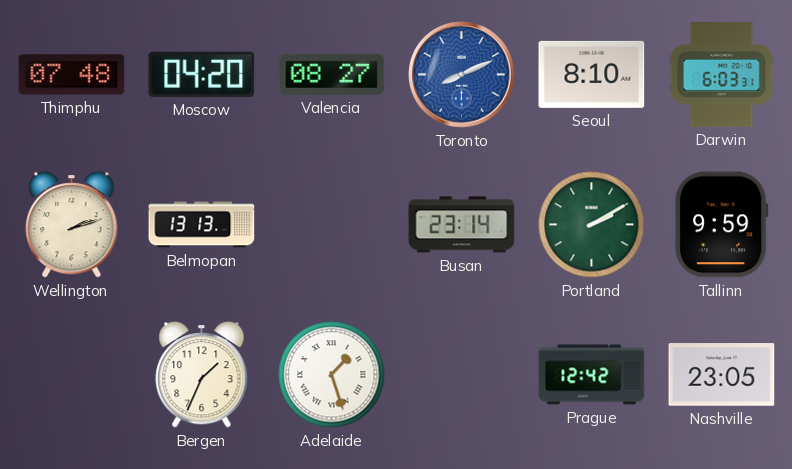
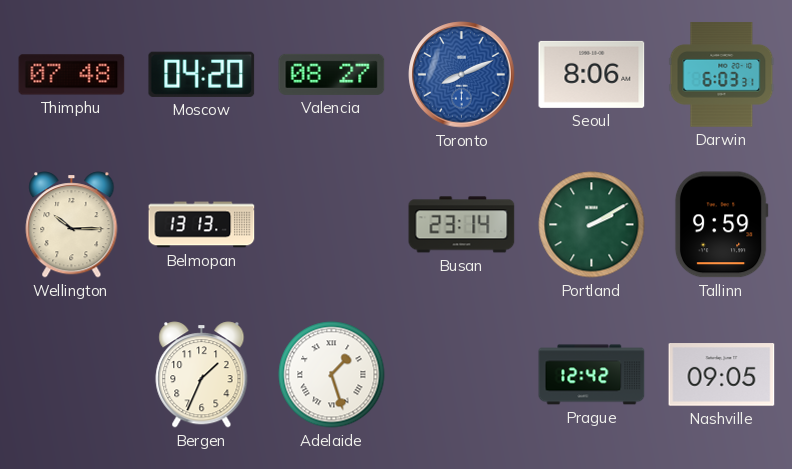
Seoul: 8:10 -> 8:06
Wellington: 2:12 -> 10:15
Nashville: 23:05 -> 09:05
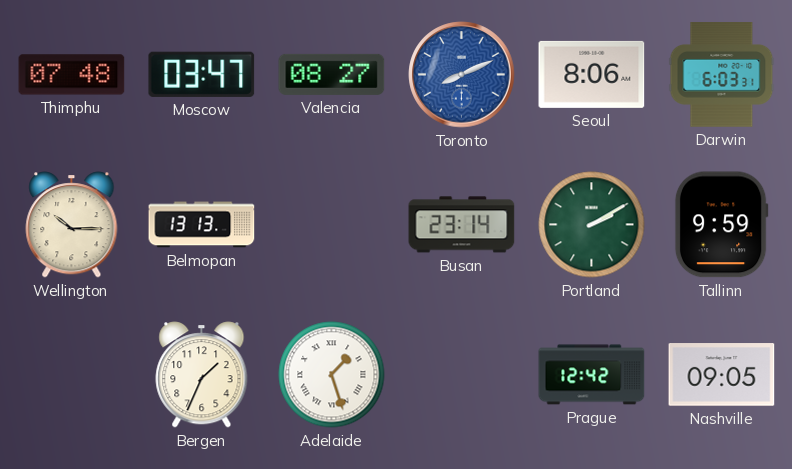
Moscow: 04:20 -> 03:47
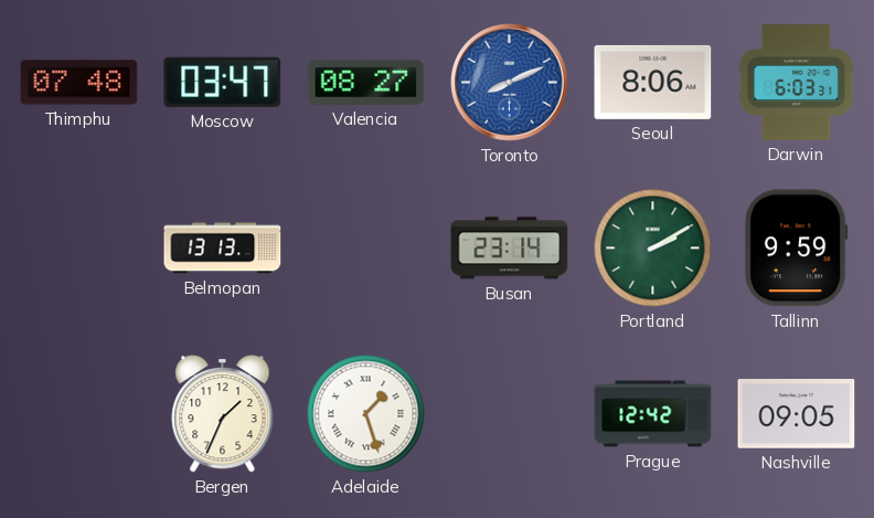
Wellington: 10:15 -> none
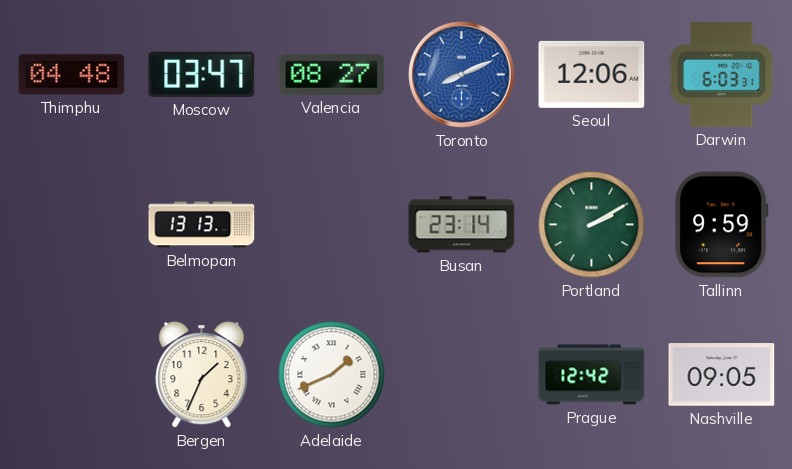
Thimphu: 07:48 -> 04:48
Seoul: 8:06 -> 12:06
Adelaide: 1:27 -> 1:41
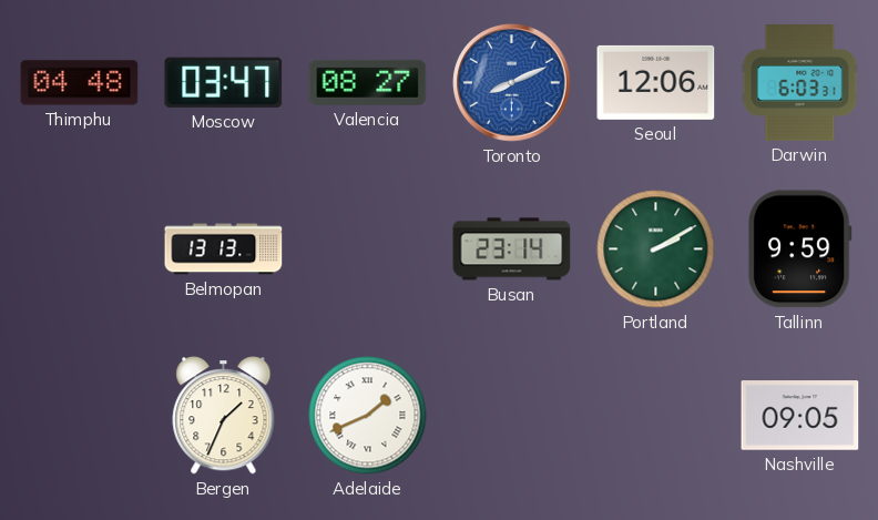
Prague: 12:42 -> none
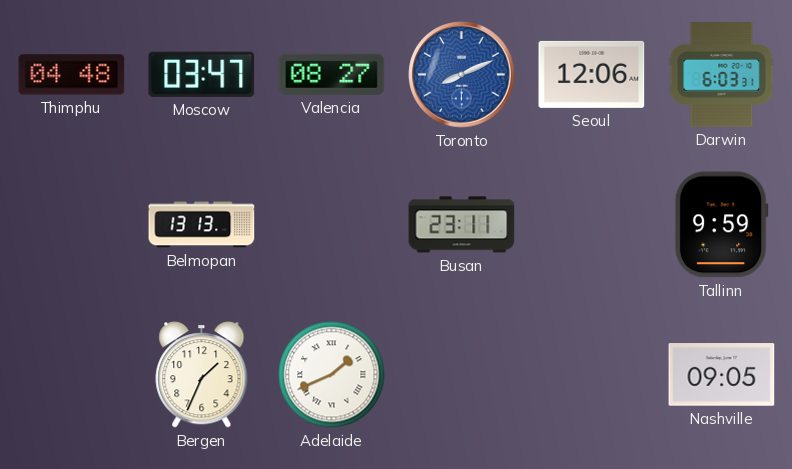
Busan: 23:14 -> 23:11
Portland: 2:10 -> none
